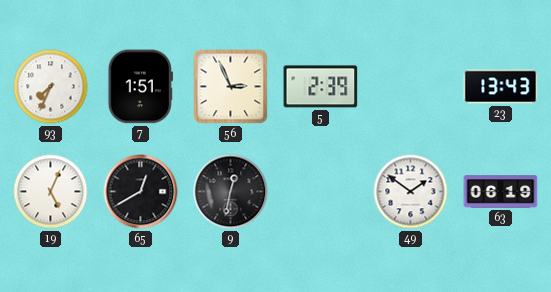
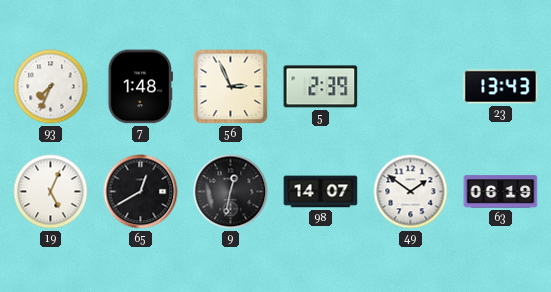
7: 1:51 -> 1:48
98: none -> 14:07
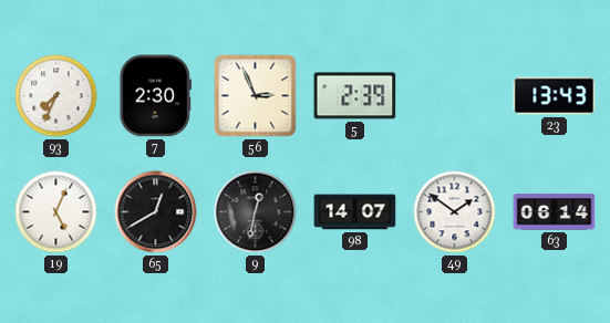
7: 1:48 -> 2:30
63: 06:19 -> 06:14
